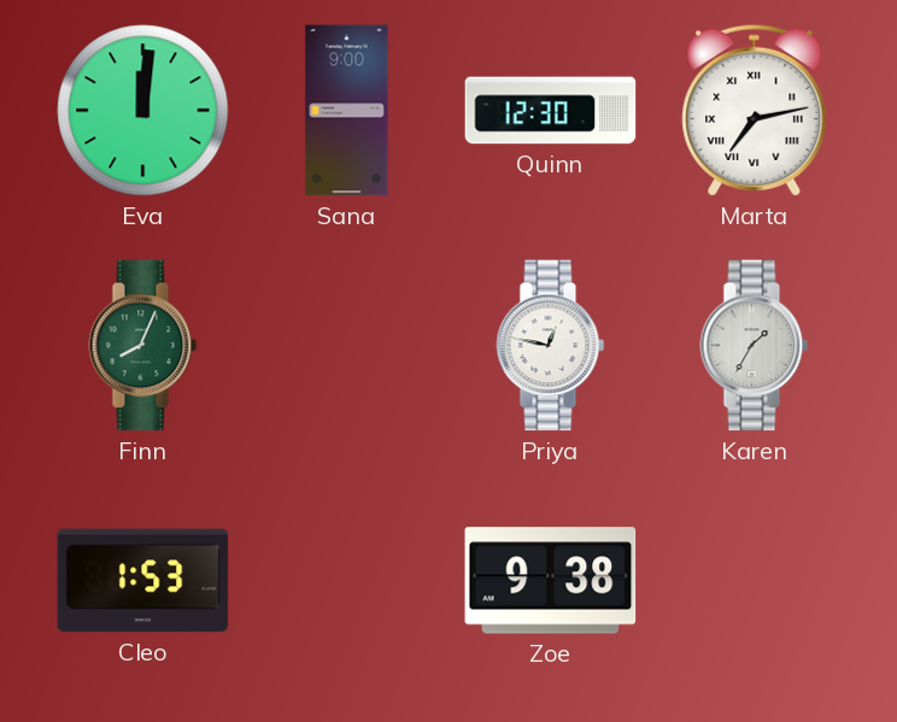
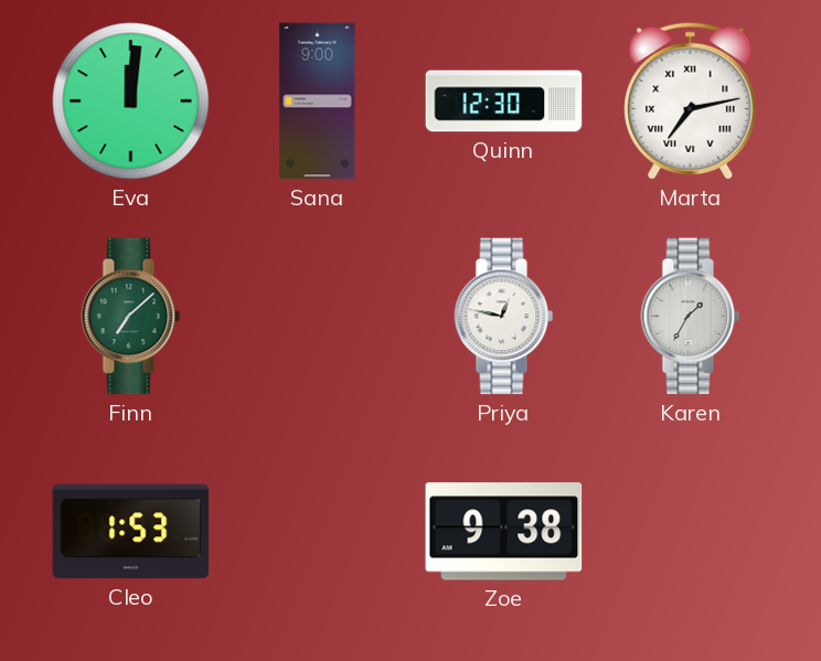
Finn: 8:04 -> 7:08
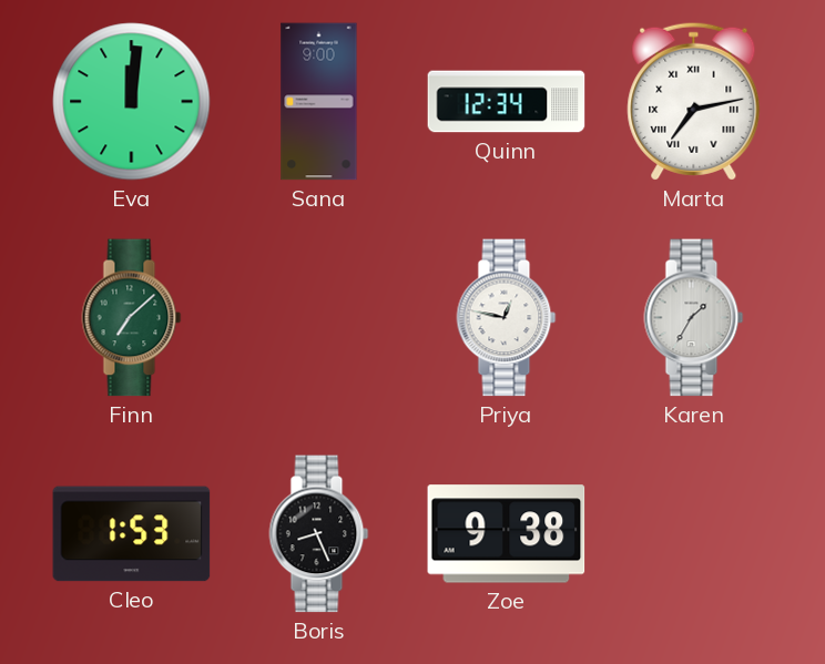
Quinn: 12:30 -> 12:34
Boris: none -> 8:26
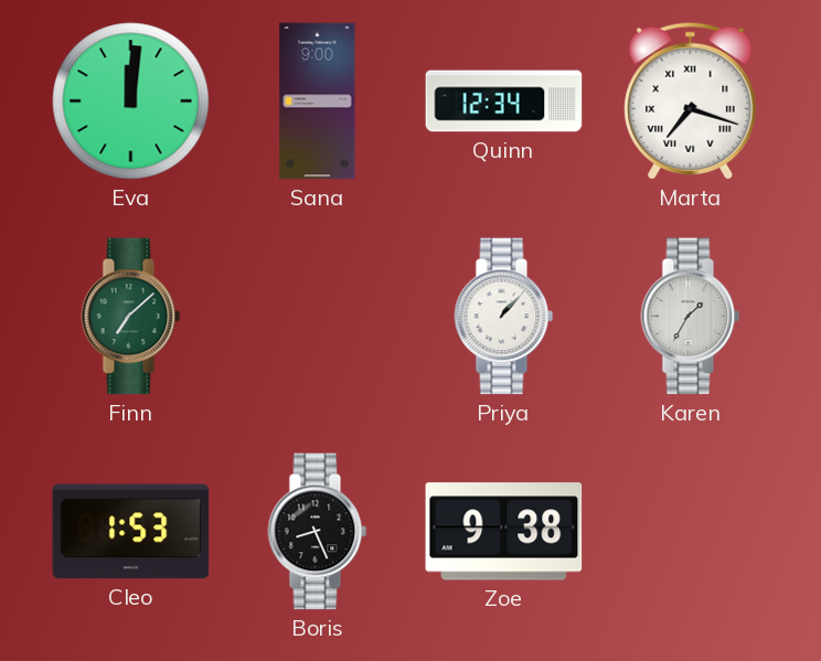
Marta: 7:13 -> 7:18
Priya: 12:47 -> 1:07
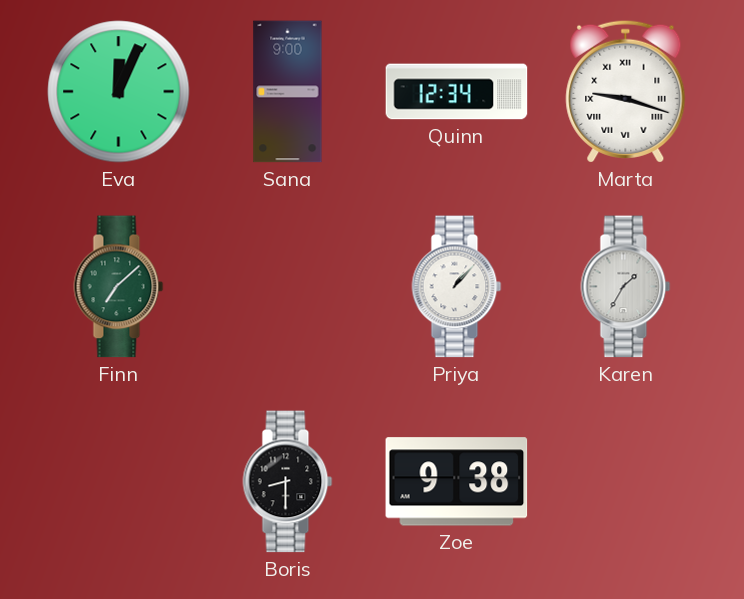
Eva: 12:01 -> 12:04
Marta: 7:18 -> 9:18
Cleo: 1:53 -> none
Boris: 8:26 -> 8:30
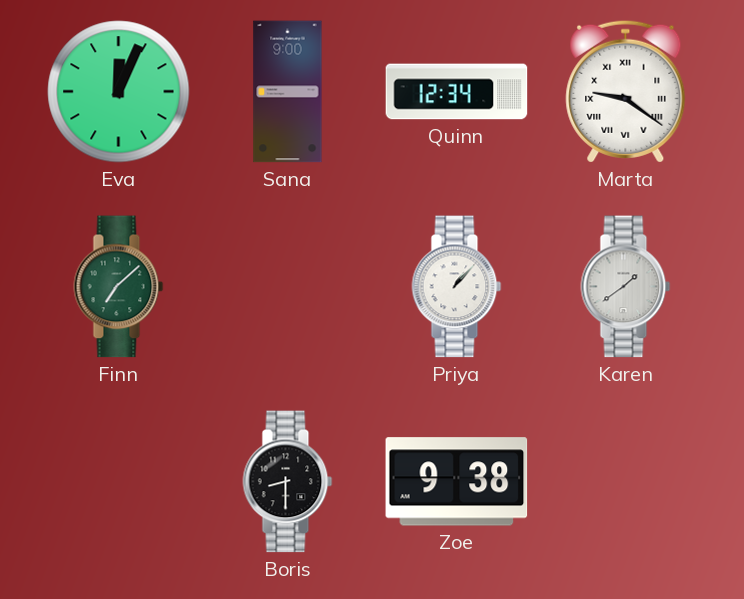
Marta: 9:18 -> 9:21
Karen: 1:35 -> 1:39
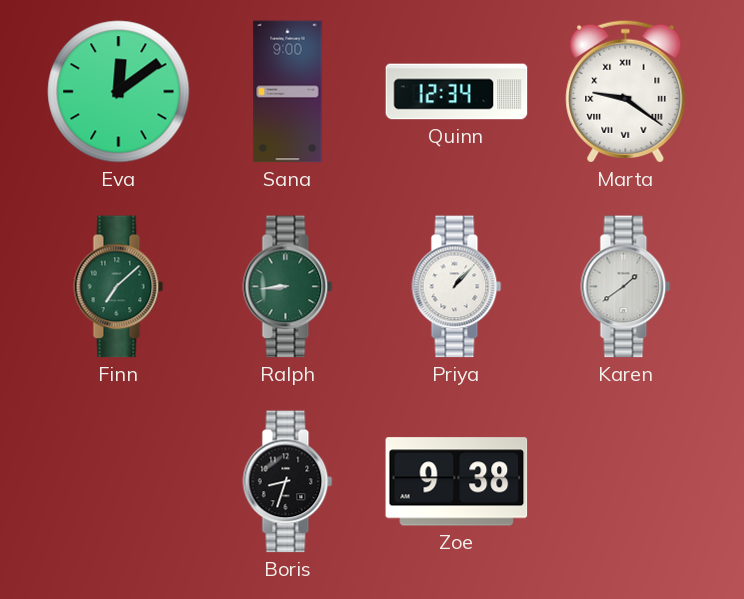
Eva: 12:04 -> 12:09
Ralph: none -> 8:44
Boris: 8:30 -> 8:33
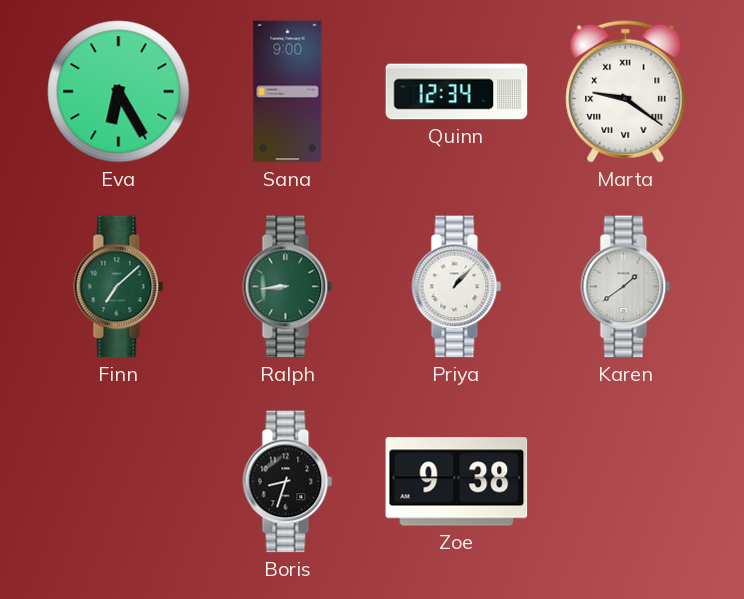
Eva: 12:09 -> 6:25
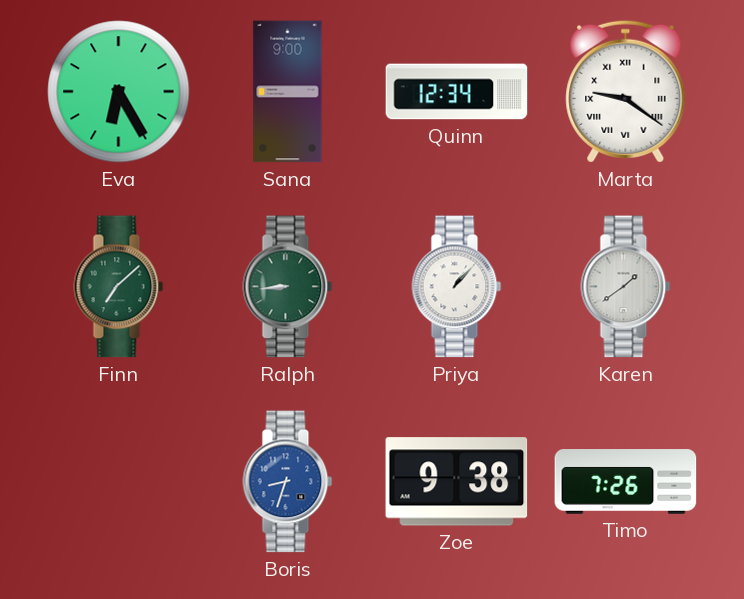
Boris dial: black -> blue
Timo: none -> 7:26
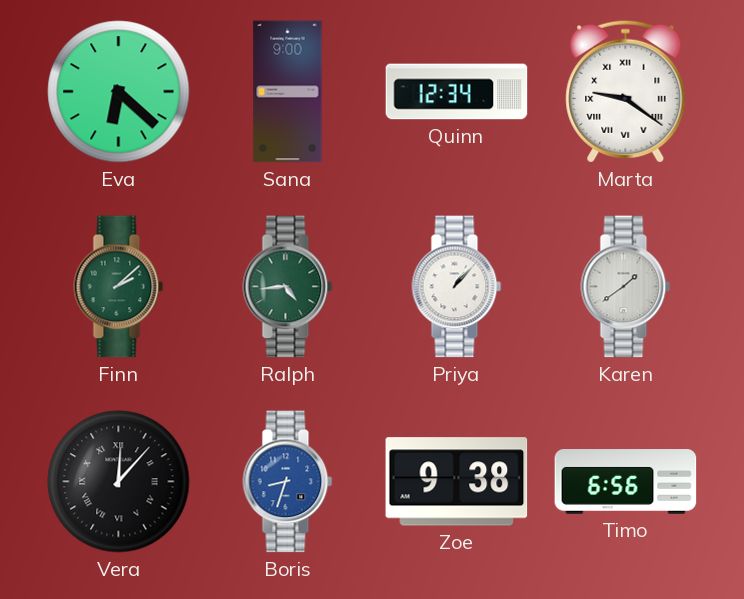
Eva: 6:25 -> 6:22
Finn: 7:08 -> 2:08
Ralph: 8:44 -> 4:44
Vera: none -> 12:07
Timo: 7:26 -> 6:56
